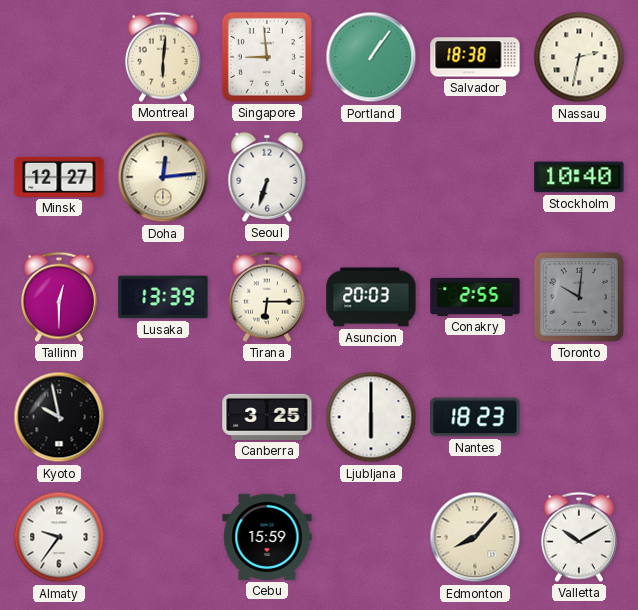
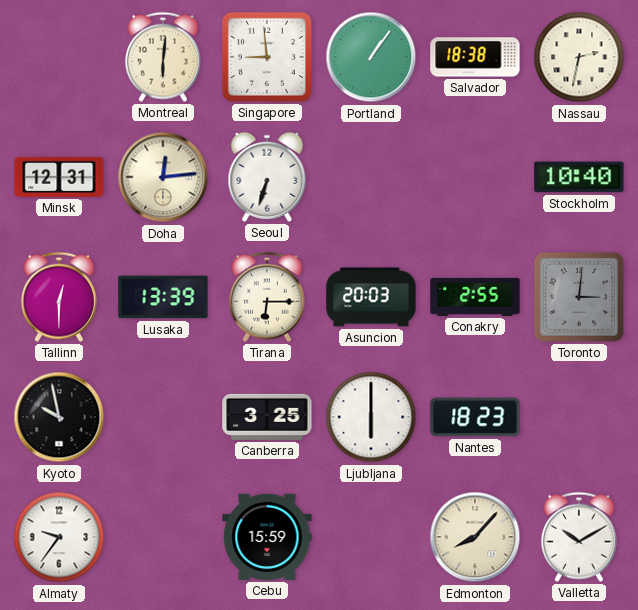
Minsk: 12:27 -> 12:31
Toronto: 10:01 -> 3:01
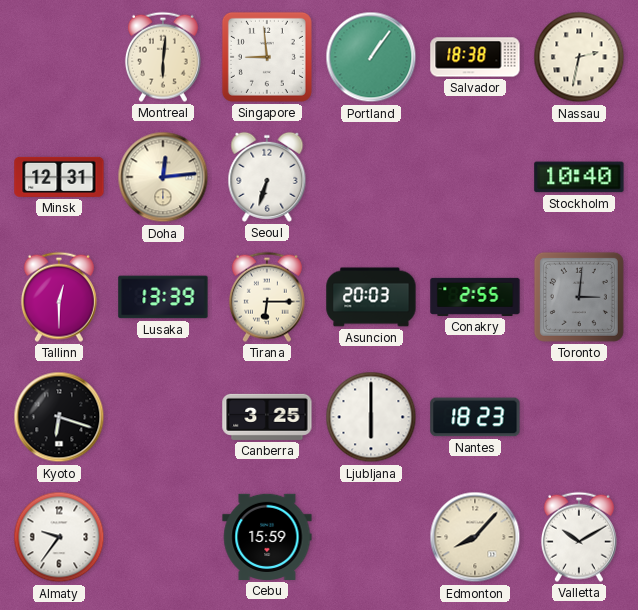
Kyoto: 9:58 -> 6:18
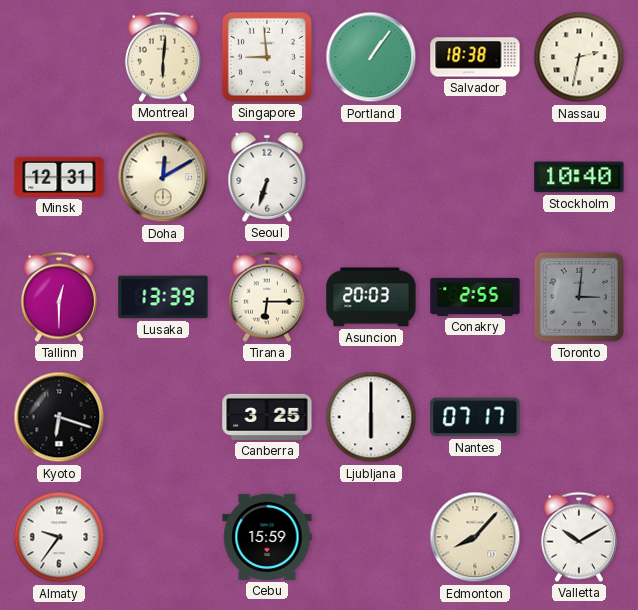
Doha: 12:14 -> 12:10
Nantes: 18:23 -> 07:17
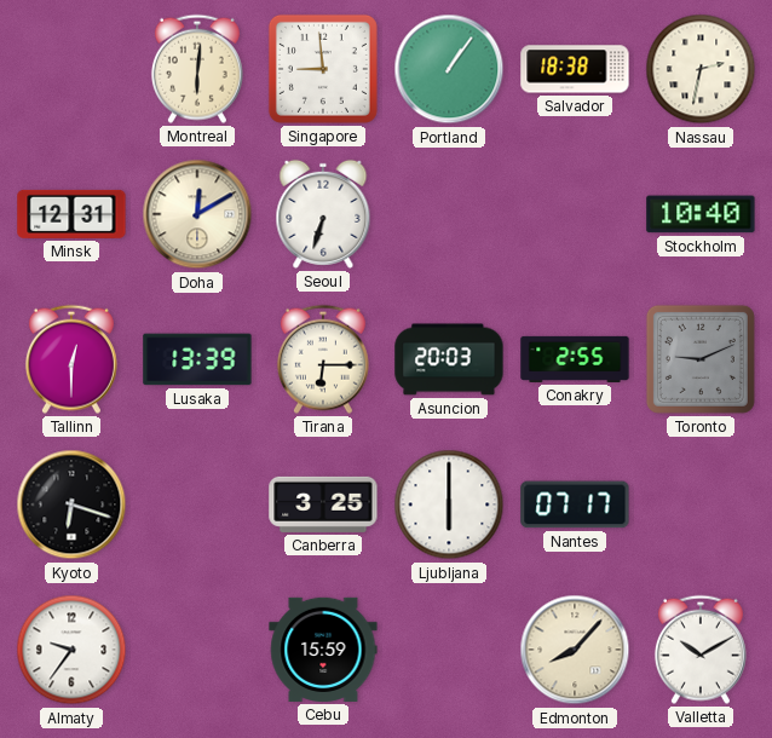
Toronto: 3:01 -> 9:11
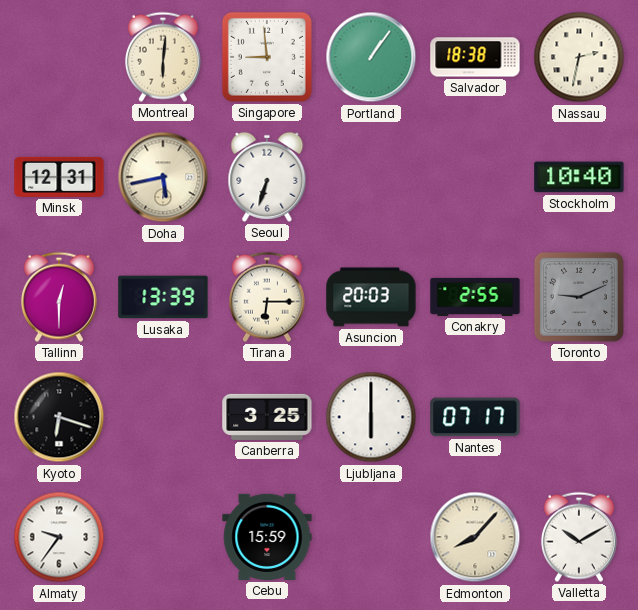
Doha: 12:10 -> 5:43
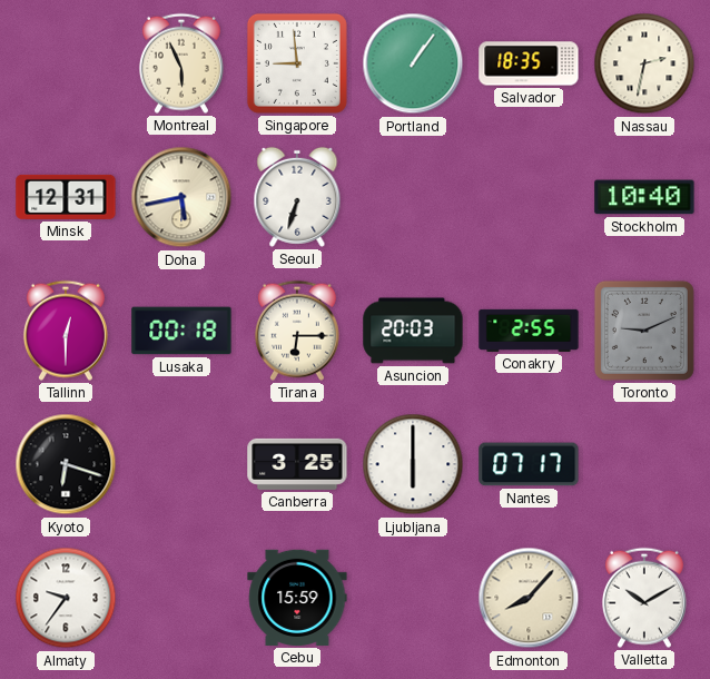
Montreal: 6:01 -> 5:56
Salvador: 18:38 -> 18:35
Lusaka: 13:39 -> 00:18
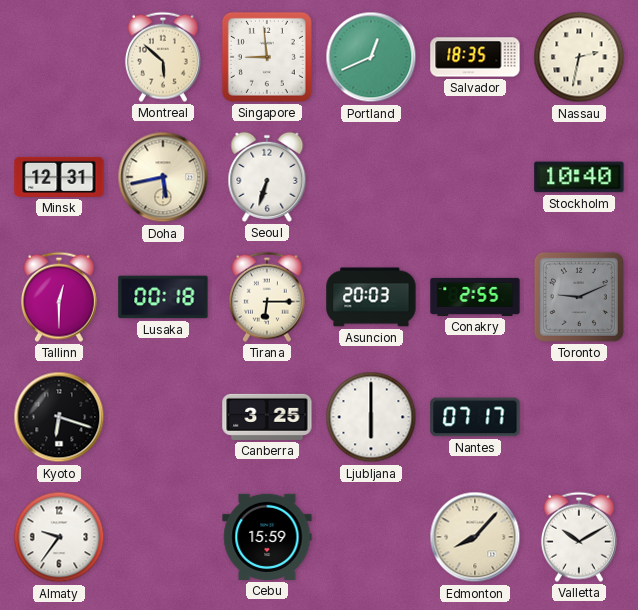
Montreal: 5:56 -> 5:52
Portland: 1:06 -> 12:41
